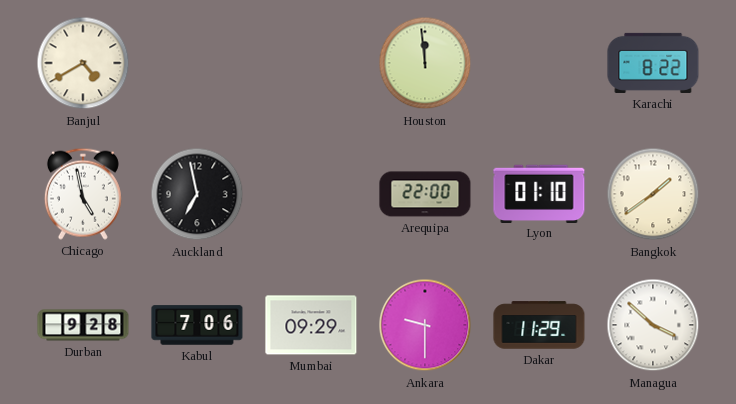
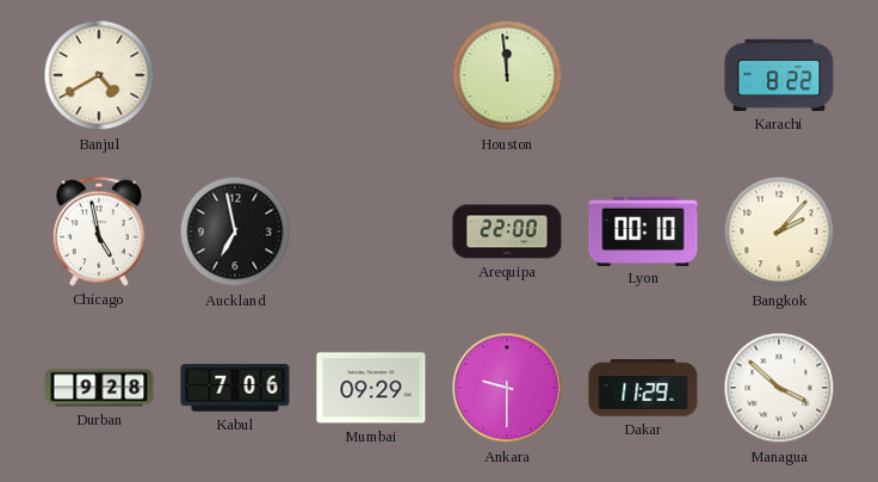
Lyon: 01:10 -> 00:10
Bangkok: 1:39 -> 2:07
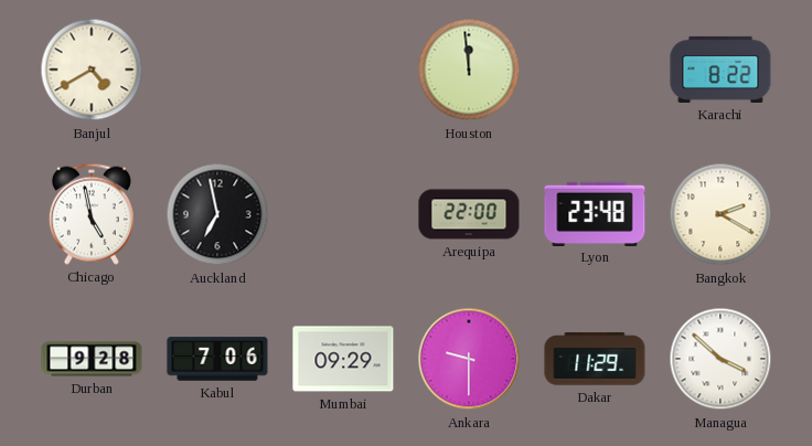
Lyon: 00:10 -> 23:48
Bangkok: 2:07 -> 2:20
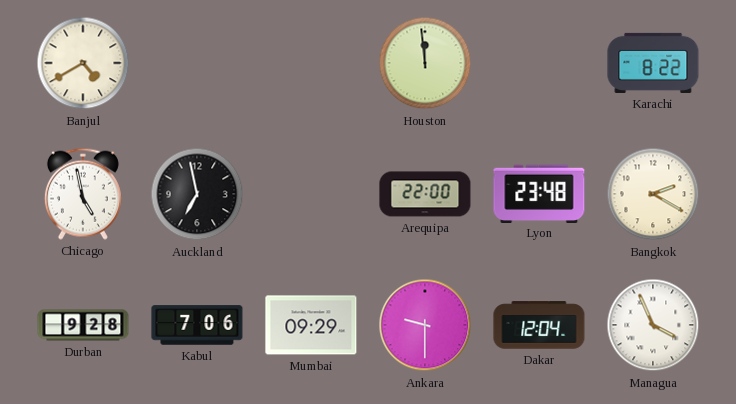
Dakar: 11:29 -> 12:04
Managua: 3:52 -> 3:56
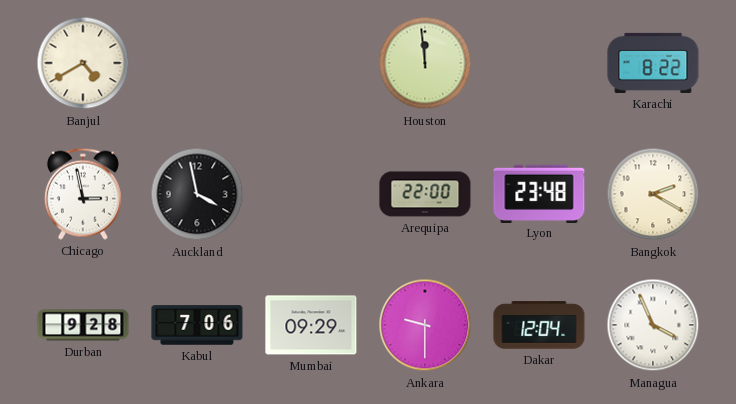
Chicago: 4:58 -> 2:58
Auckland: 6:58 -> 3:58
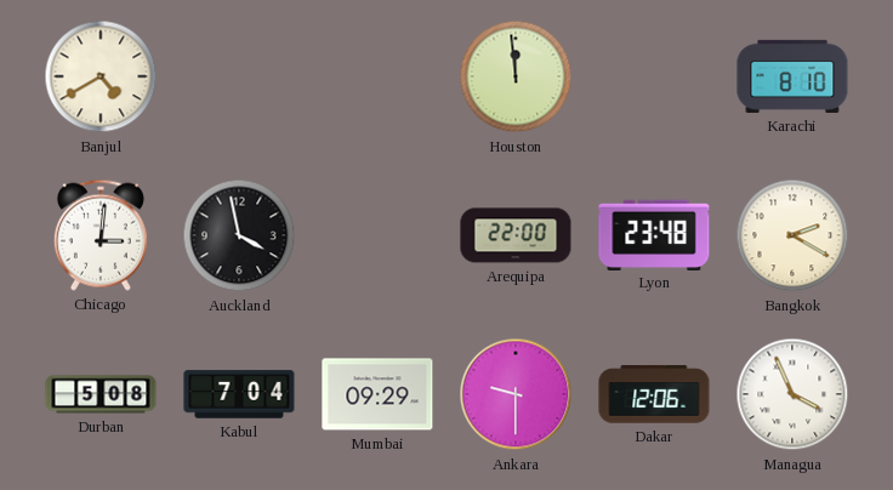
Karachi: 8:22 -> 8:10
Chicago: 2:58 -> 3:01
Durban: 9:28 -> 5:08
Kabul: 7:06 -> 7:04
Dakar: 12:04 -> 12:06
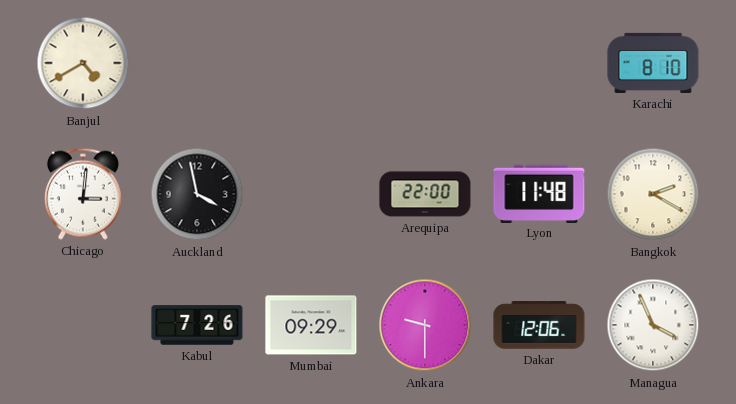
Houston: 11:59 -> none
Lyon: 23:48 -> 11:48
Durban: 5:08 -> none
Kabul: 7:04 -> 7:26
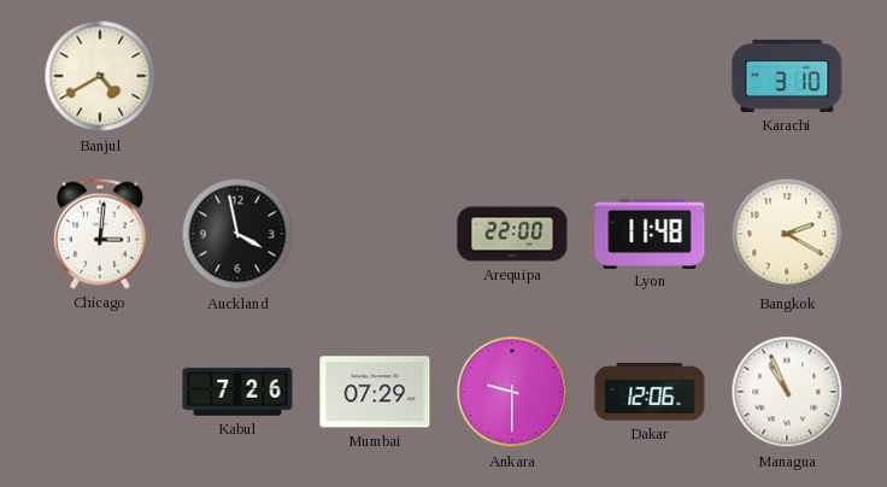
Karachi: 8:10 -> 3:10
Mumbai: 09:29 -> 07:29
Managua: 3:56 -> 10:56
